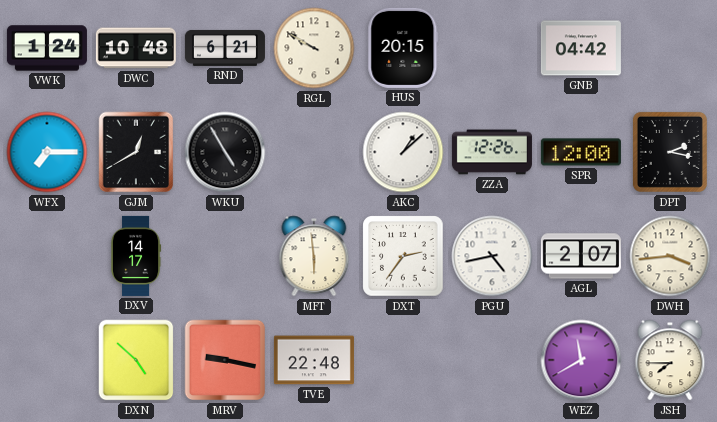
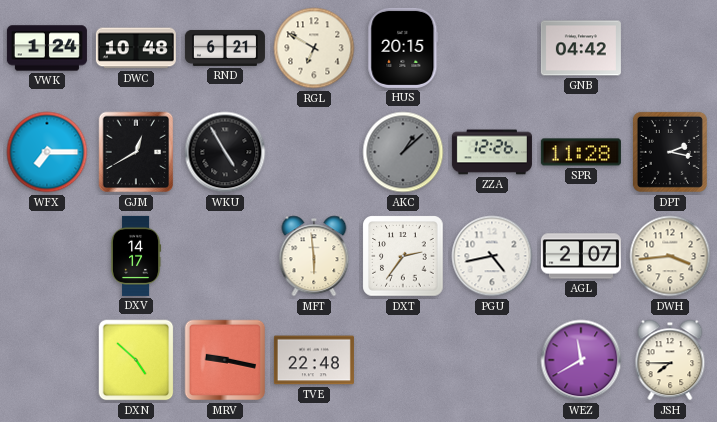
RGL: 9:50 -> 6:50
AKC dial: white -> grey
SPR: 12:00 -> 11:28
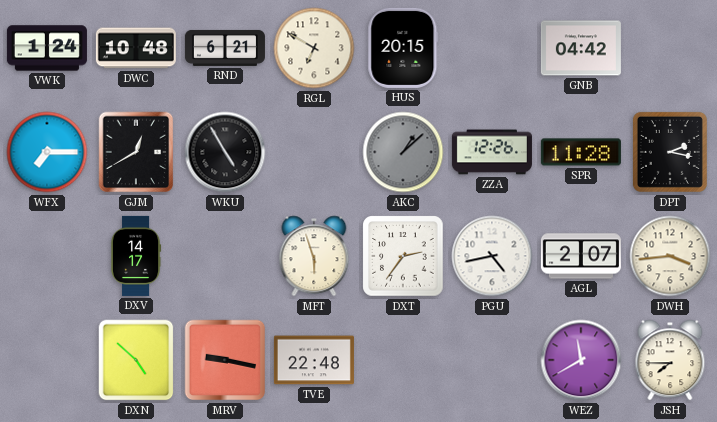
MFT: 5:59 -> 5:57
